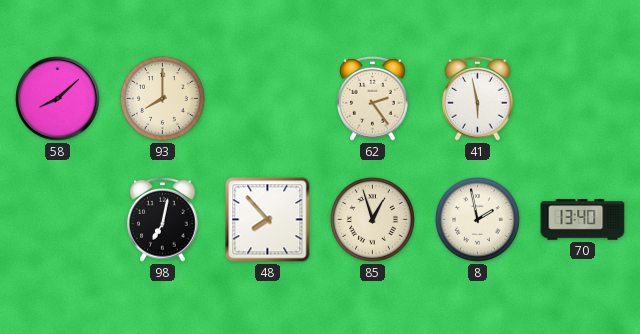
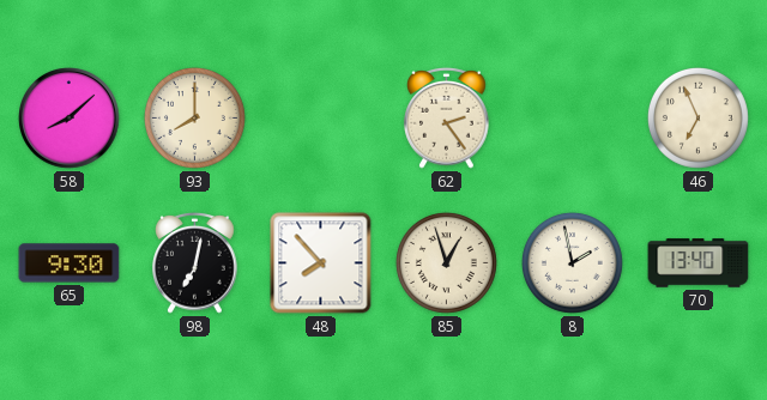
41: 5:58 -> none
46: none -> 6:56
65: none -> 9:30
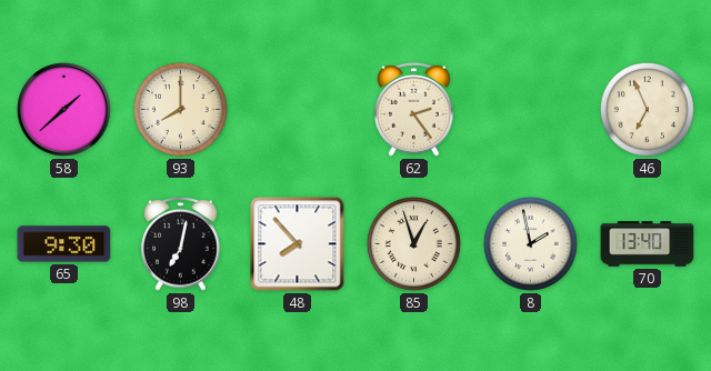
58: 8:08 -> 1:38
